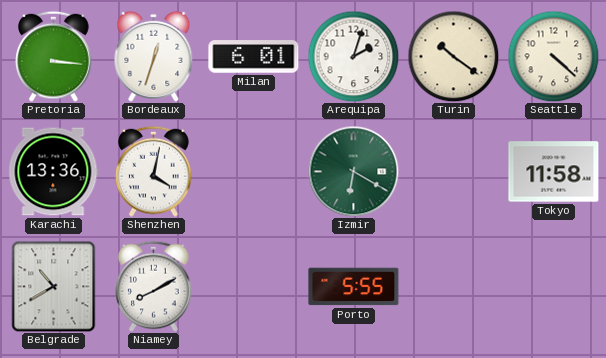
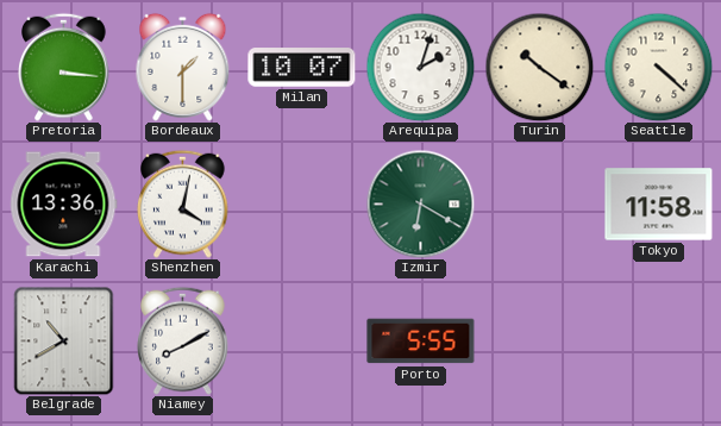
Bordeaux: 12:33 -> 1:30
Milan: 6:01 -> 10:07
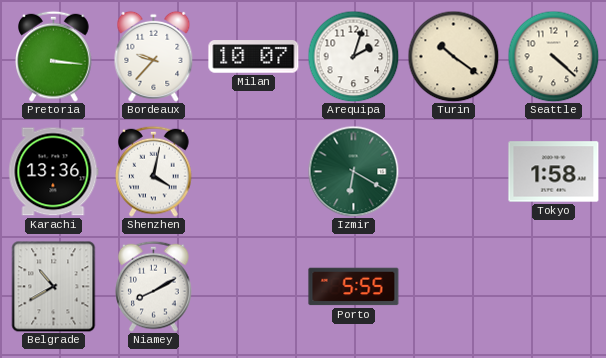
Bordeaux: 1:30 -> 9:37
Tokyo: 11:58 -> 1:58
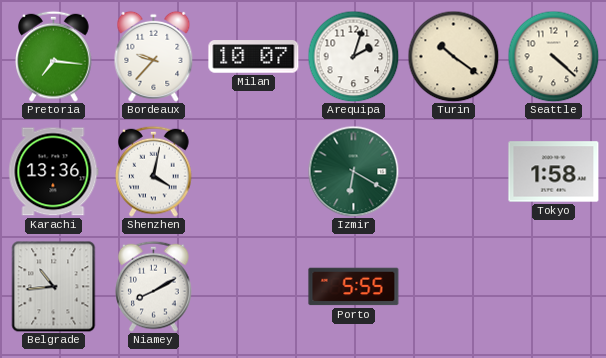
Pretoria: 3:16 -> 7:16
Belgrade: 10:40 -> 10:44
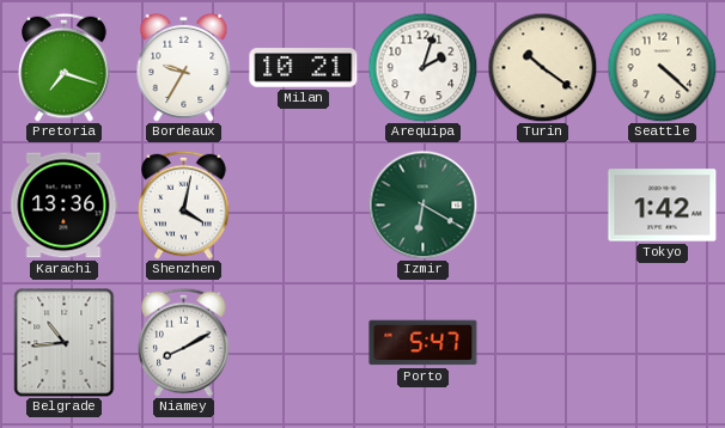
Pretoria: 7:16 -> 7:18
Bordeaux: 9:37 -> 9:35
Milan: 10:07 -> 10:21
Tokyo: 1:58 -> 1:42
Porto: 5:55 -> 5:47
